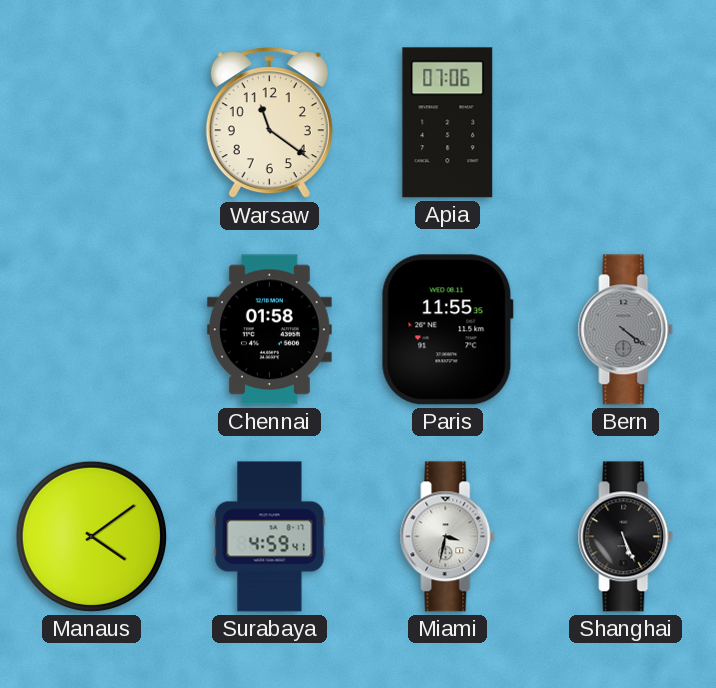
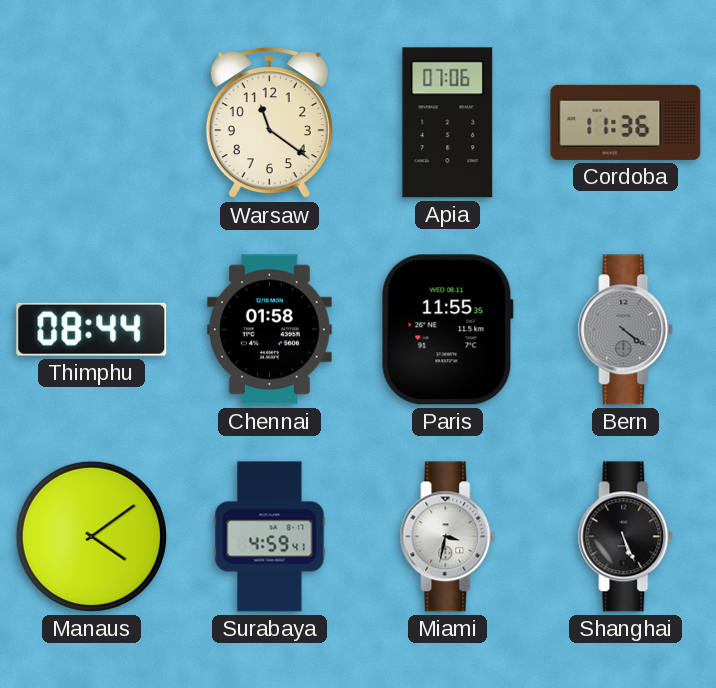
Cordoba: none -> 11:36
Thimphu: none -> 08:44
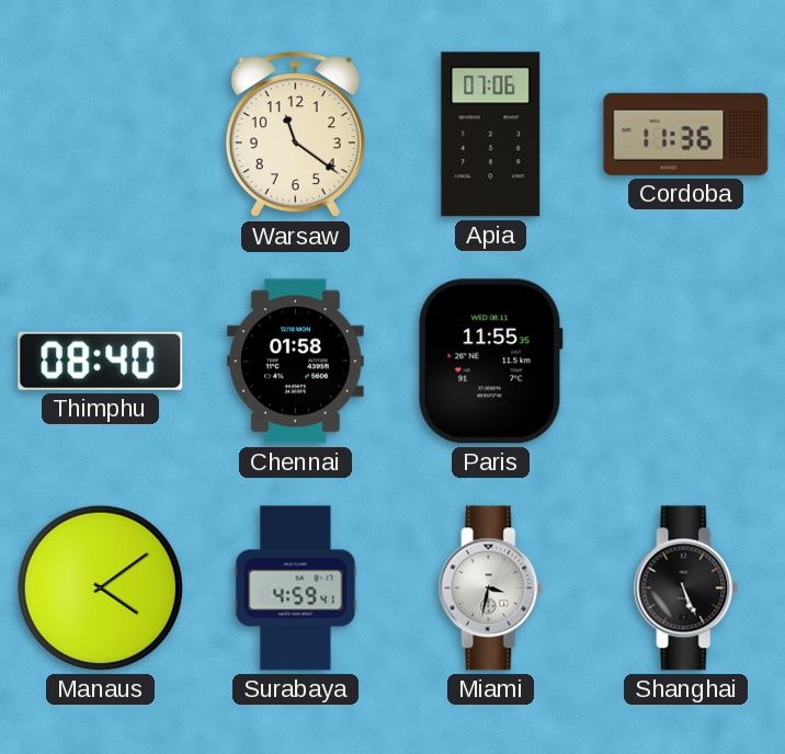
Thimphu: 08:44 -> 08:40
Bern: 4:21 -> none
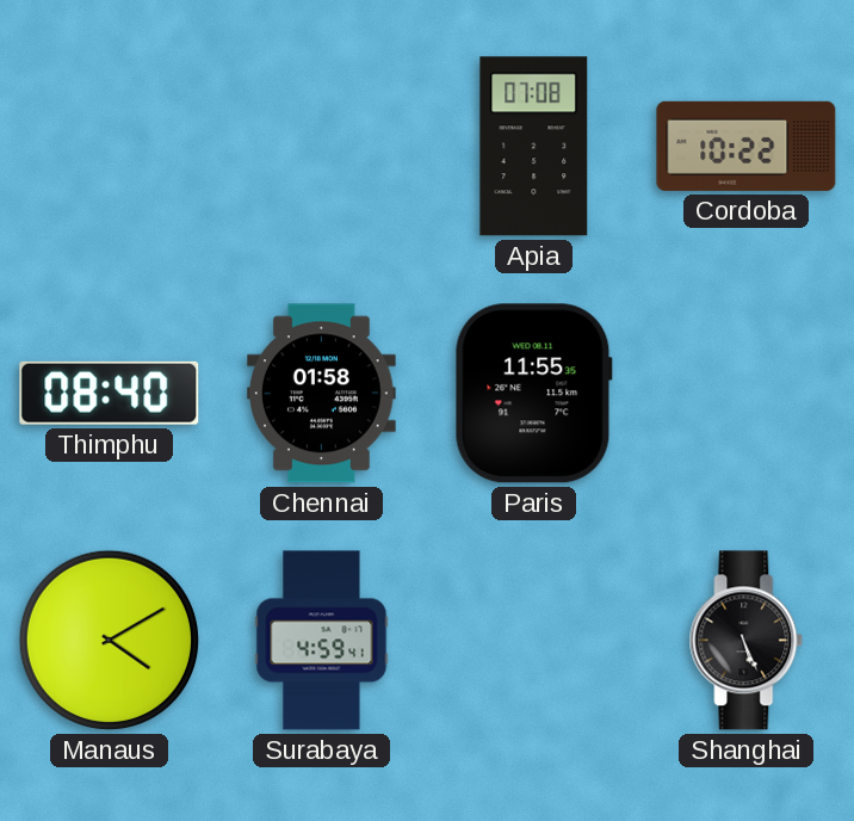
Warsaw: 11:21 -> none
Apia: 07:06 -> 07:08
Cordoba: 11:36 -> 10:22
Manaus: 4:09 -> 4:10
Miami: 3:32 -> none
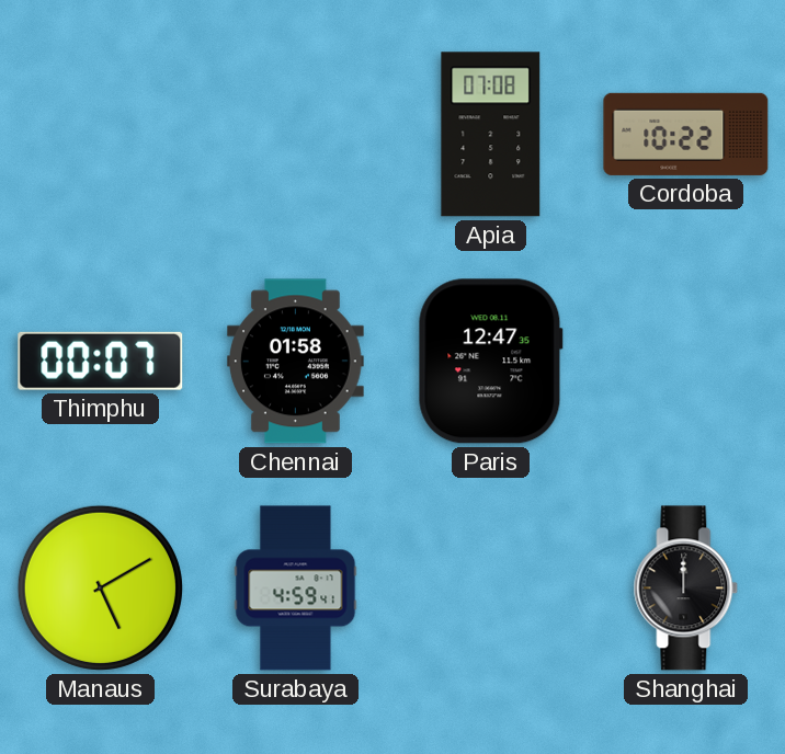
Thimphu: 08:40 -> 00:07
Paris: 11:55 -> 12:47
Manaus: 4:10 -> 5:10
Shanghai: 5:26 -> 12:00
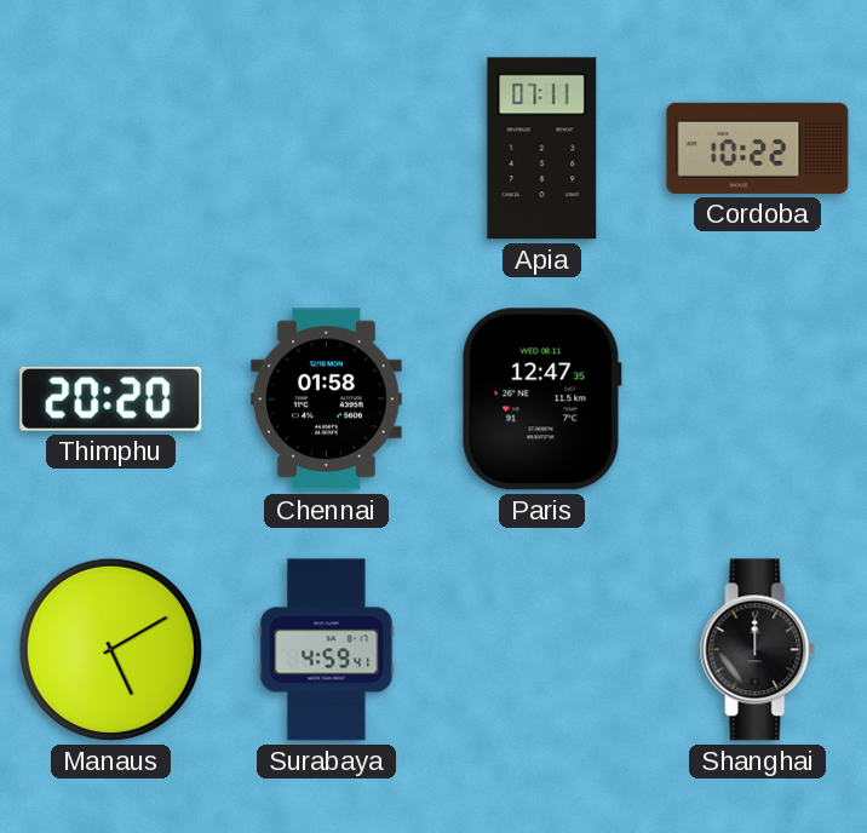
Apia: 07:08 -> 07:11
Thimphu: 00:07 -> 20:20
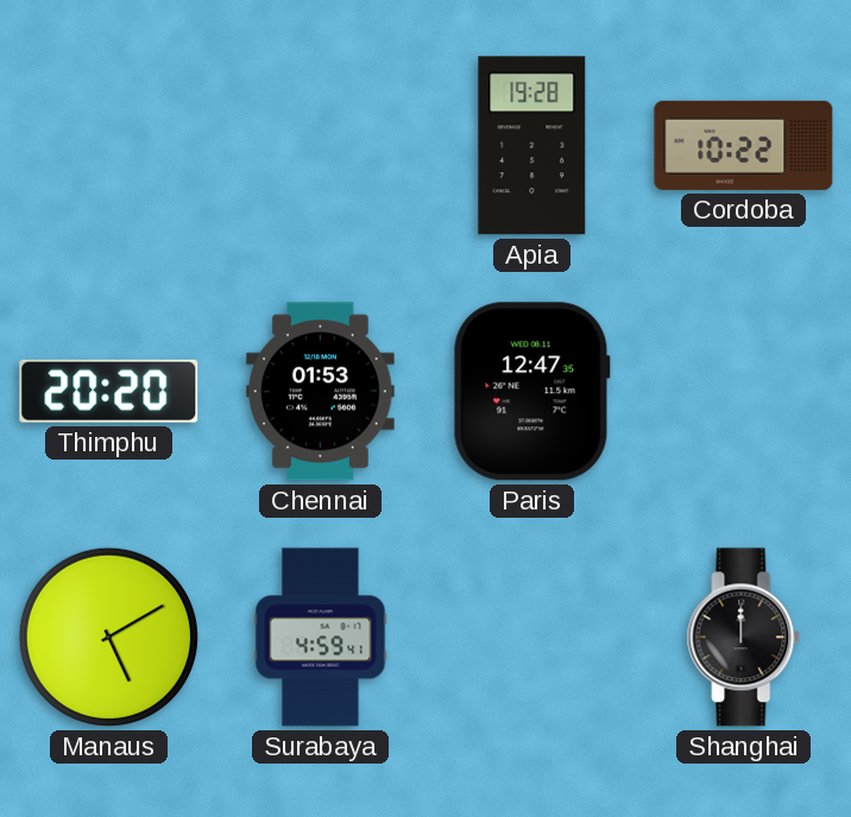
Apia: 07:11 -> 19:28
Chennai: 01:58 -> 01:53
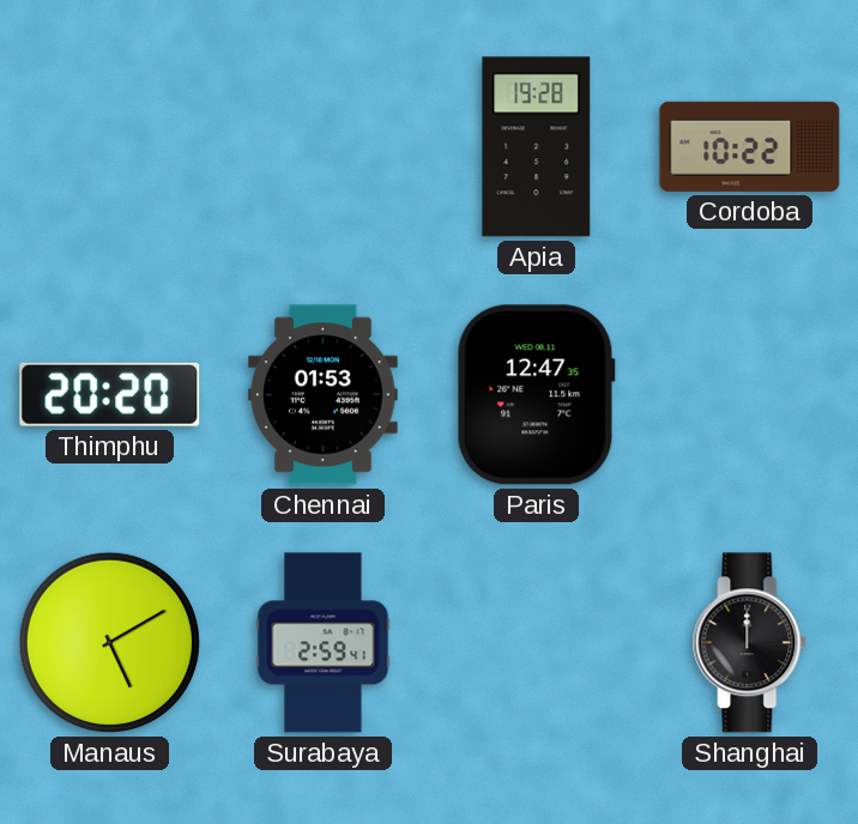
Surabaya: 4:59 -> 2:59
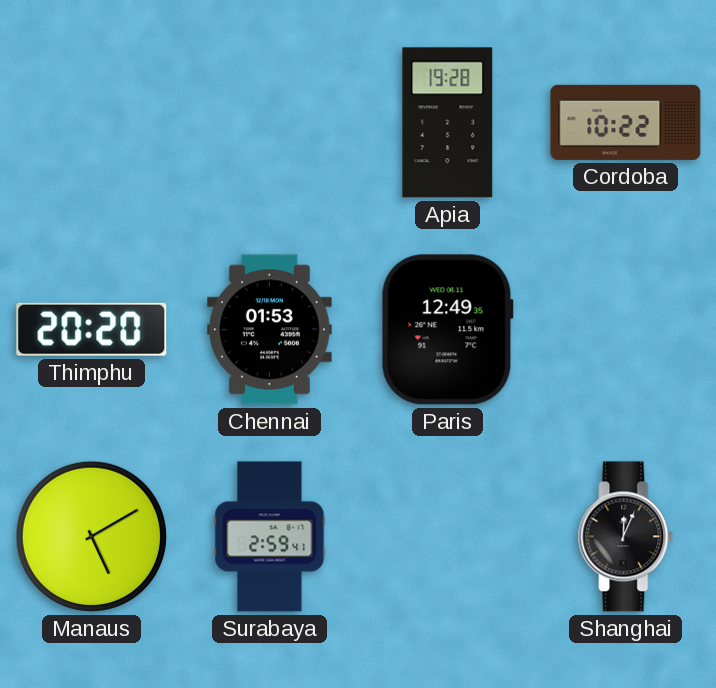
Paris: 12:47 -> 12:49
Shanghai: 12:00 -> 12:04
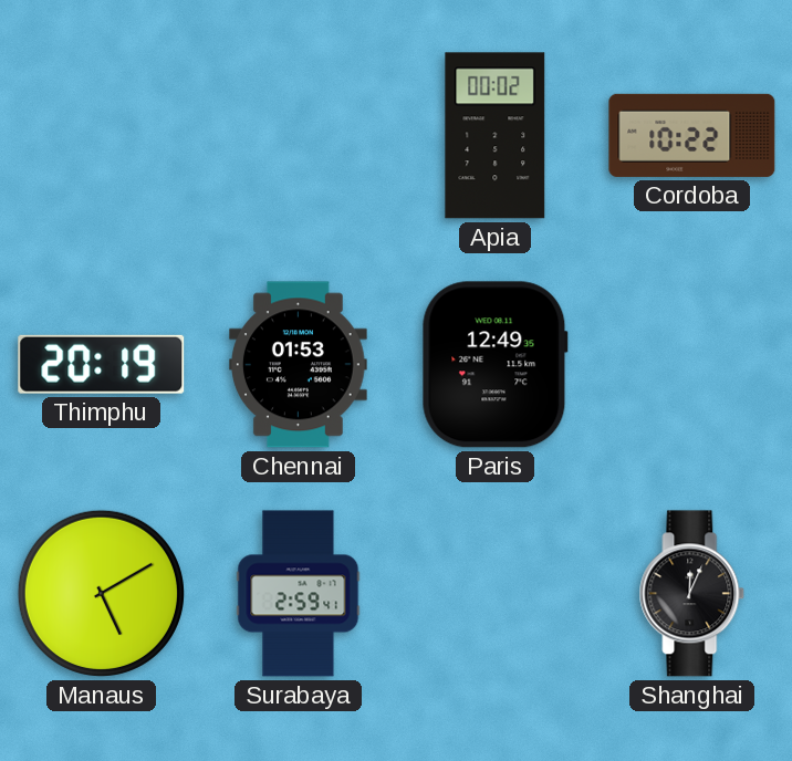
Apia: 19:28 -> 00:02
Thimphu: 20:20 -> 20:19
